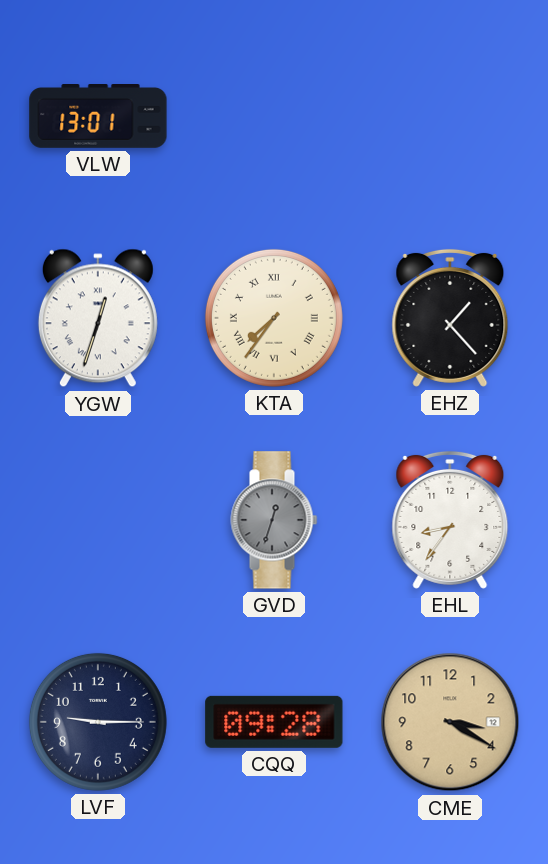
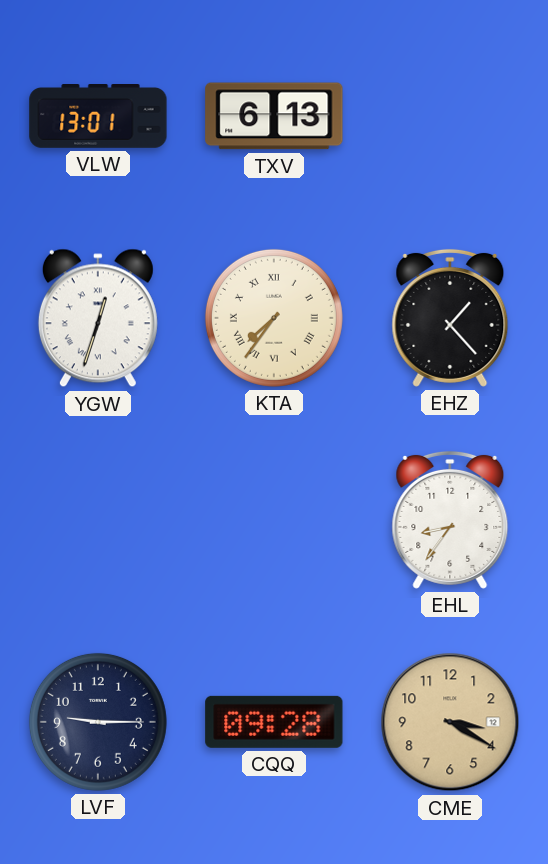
TXV: none -> 6:13
GVD: 12:33 -> none
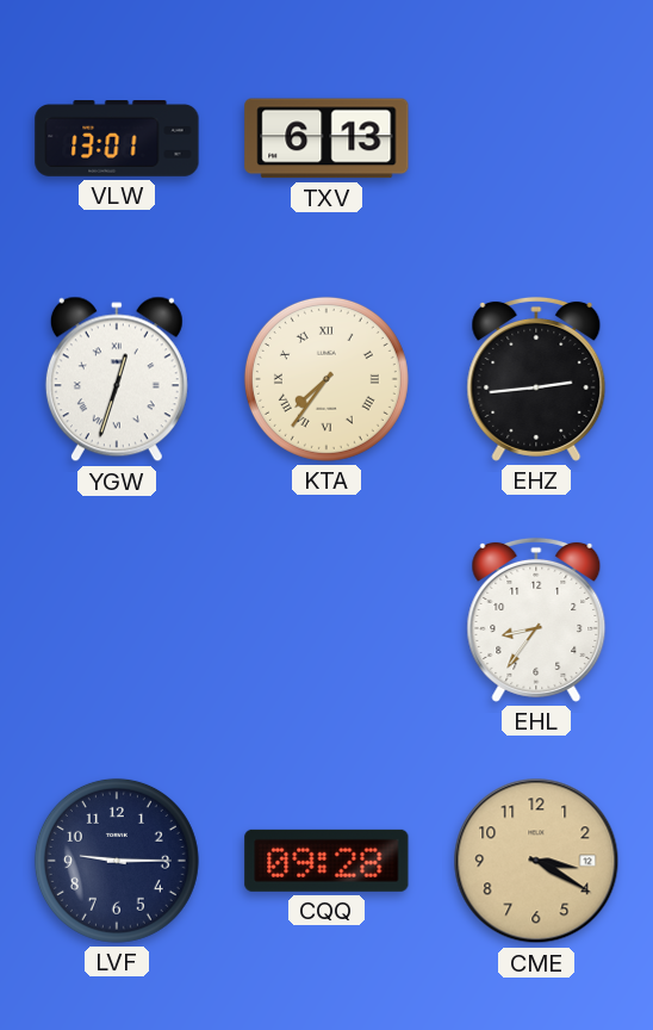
EHZ: 1:23 -> 2:44
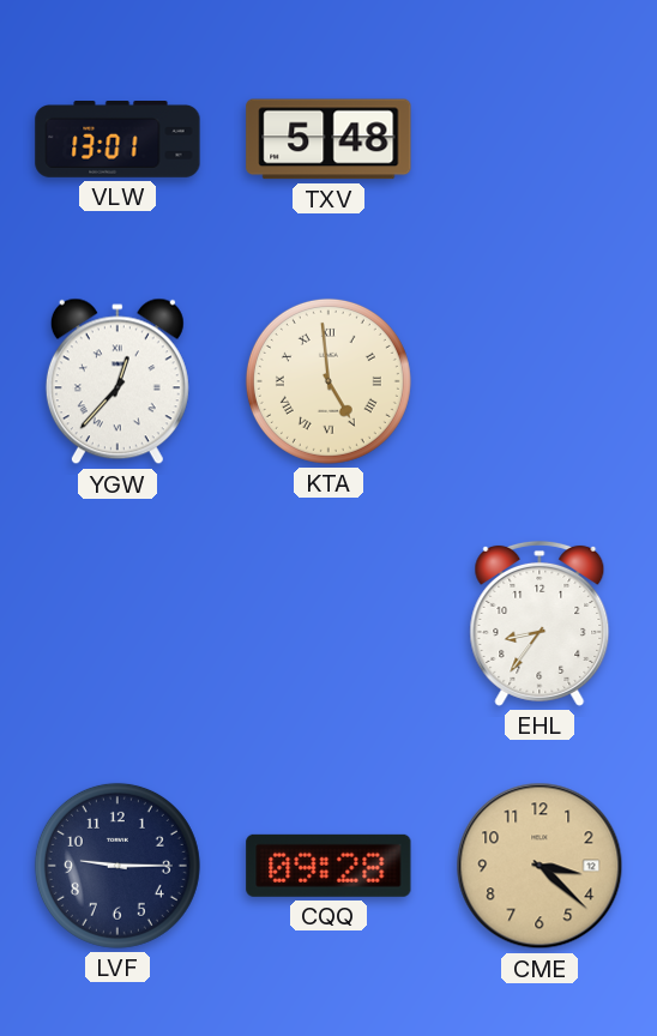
TXV: 6:13 -> 5:48
YGW: 12:33 -> 12:37
KTA: 7:36 -> 4:59
EHZ: 2:44 -> none
CME: 3:20 -> 3:22
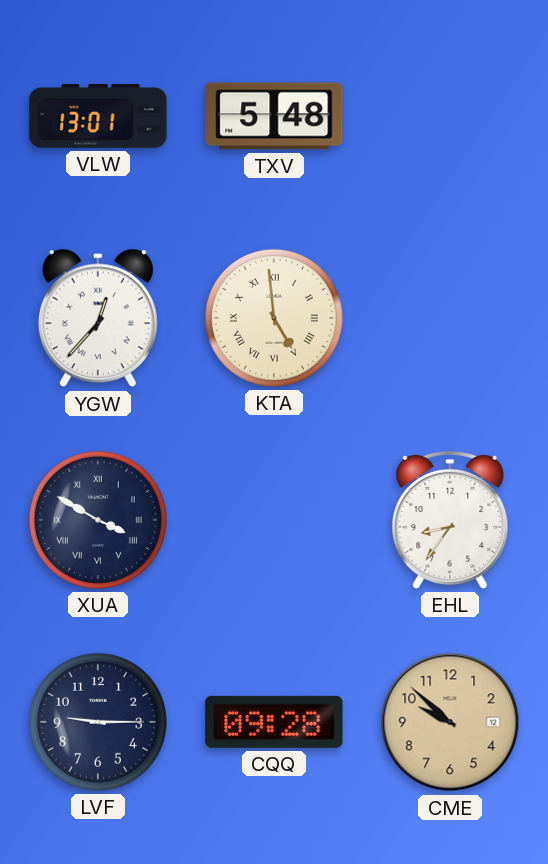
XUA: none -> 3:50
CME: 3:22 -> 9:52
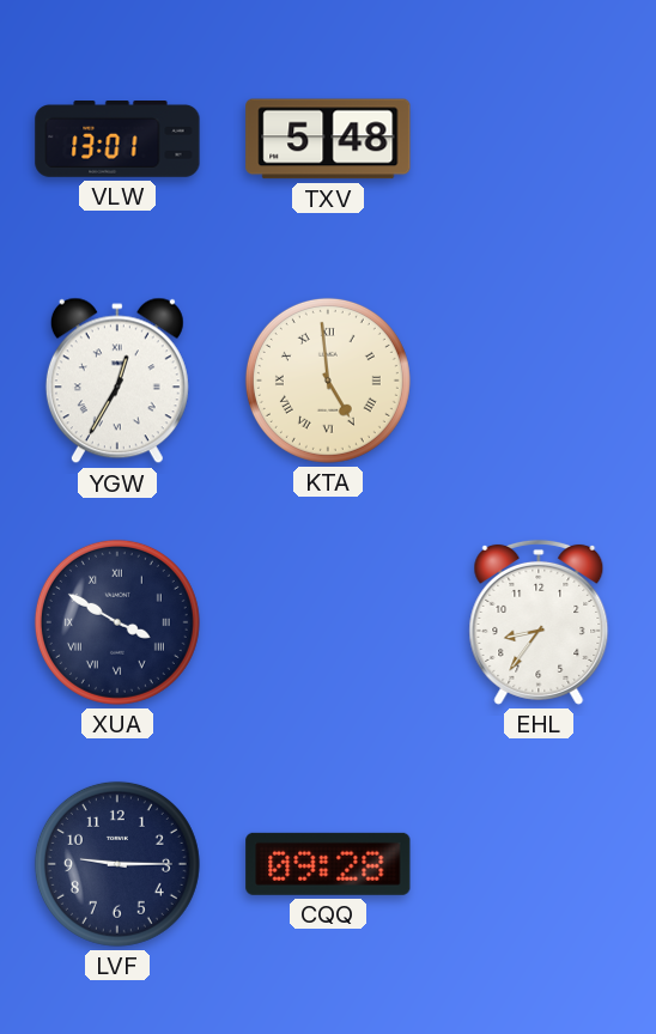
YGW: 12:37 -> 12:35
CME: 9:52 -> none
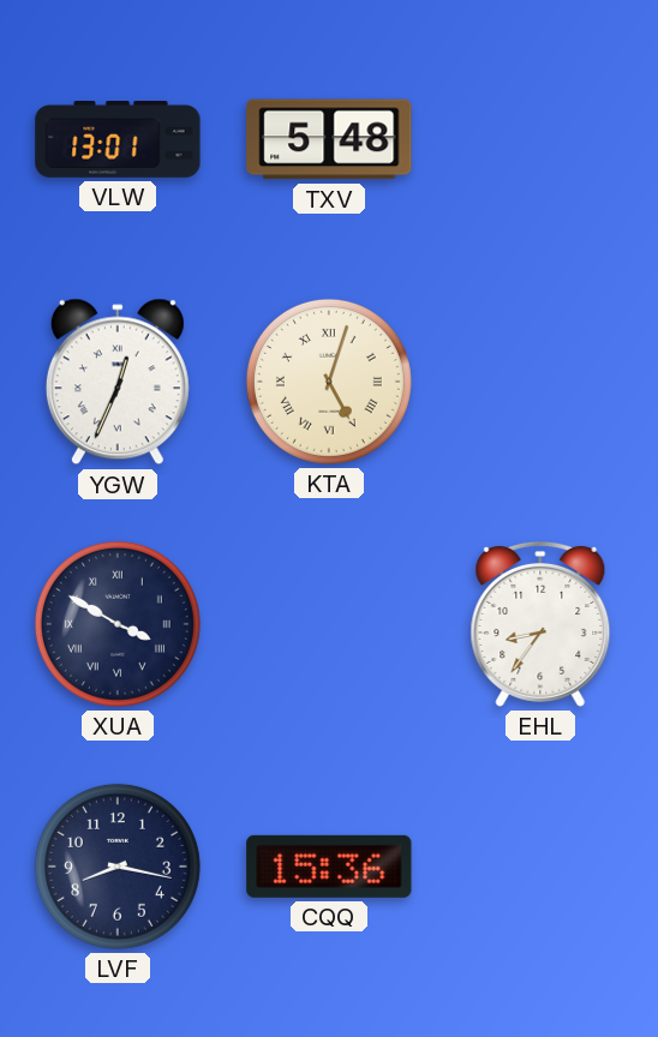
YGW: 12:35 -> 12:34
KTA: 4:59 -> 5:03
LVF: 9:15 -> 8:17
CQQ: 09:28 -> 15:36
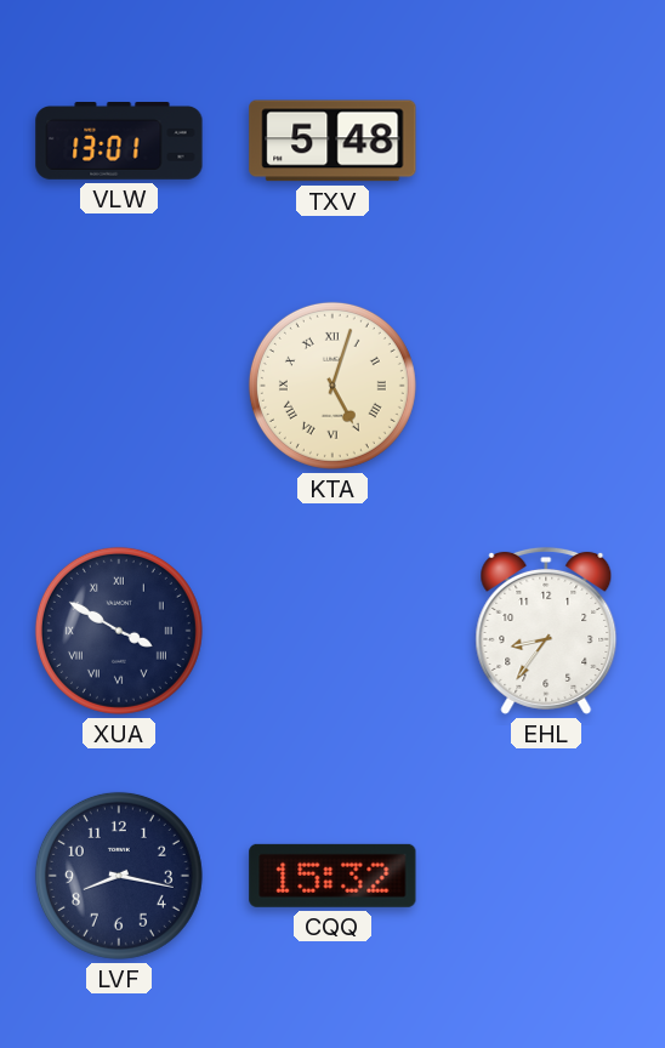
YGW: 12:34 -> none
CQQ: 15:36 -> 15:32
